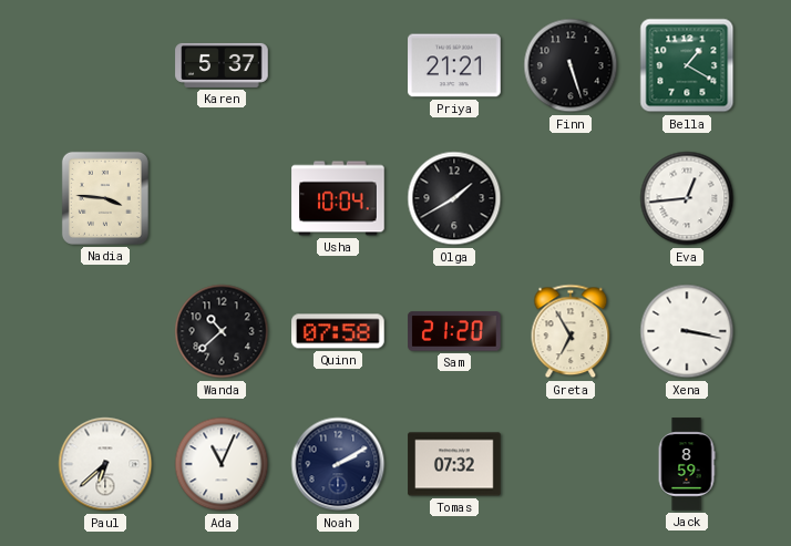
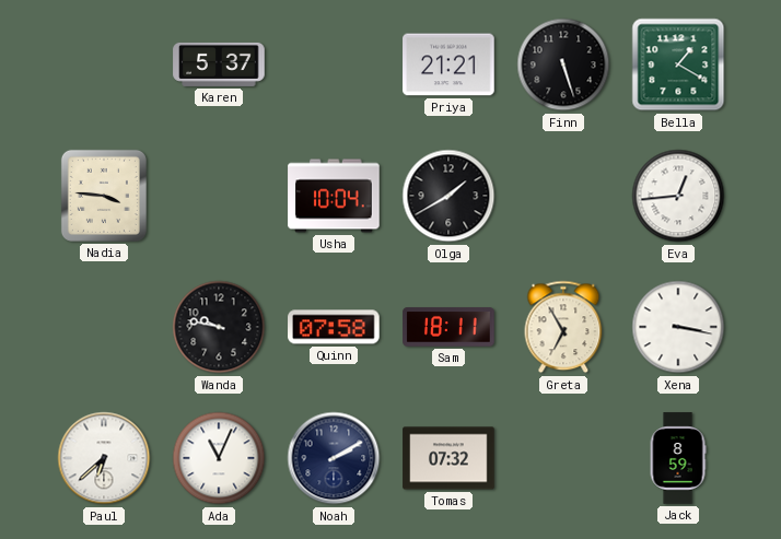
Wanda: 10:38 -> 9:47
Sam: 21:20 -> 18:11
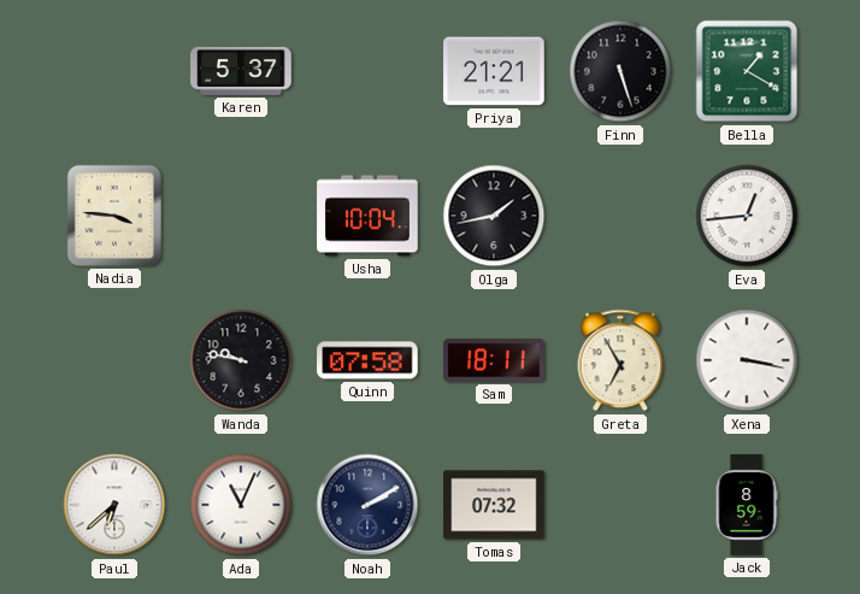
Olga: 1:40 -> 1:43
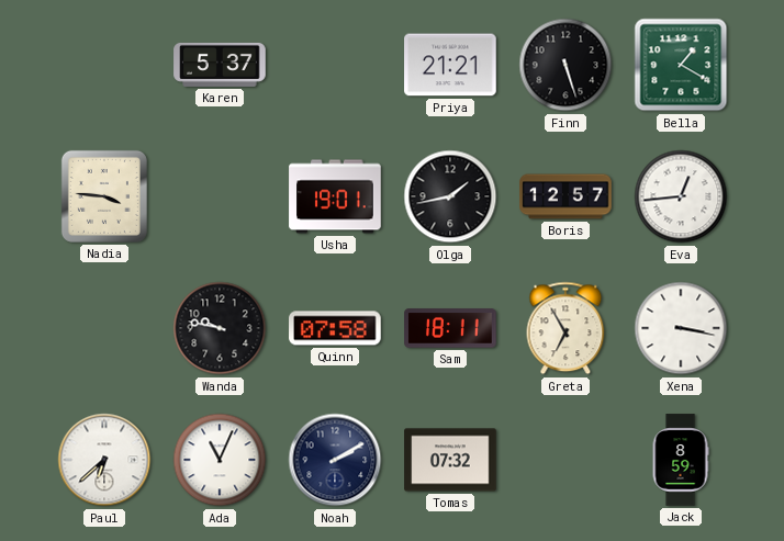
Usha: 10:04 -> 19:01
Boris: none -> 12:57
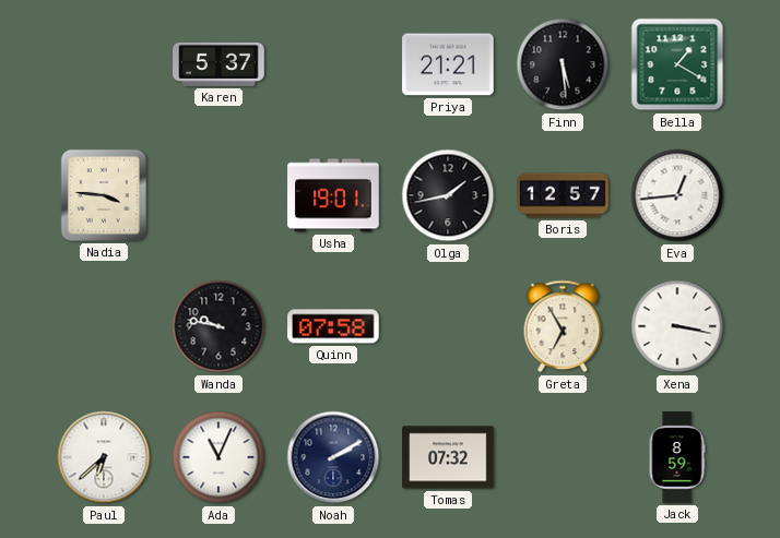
Finn: 5:27 -> 5:29
Sam: 18:11 -> none
